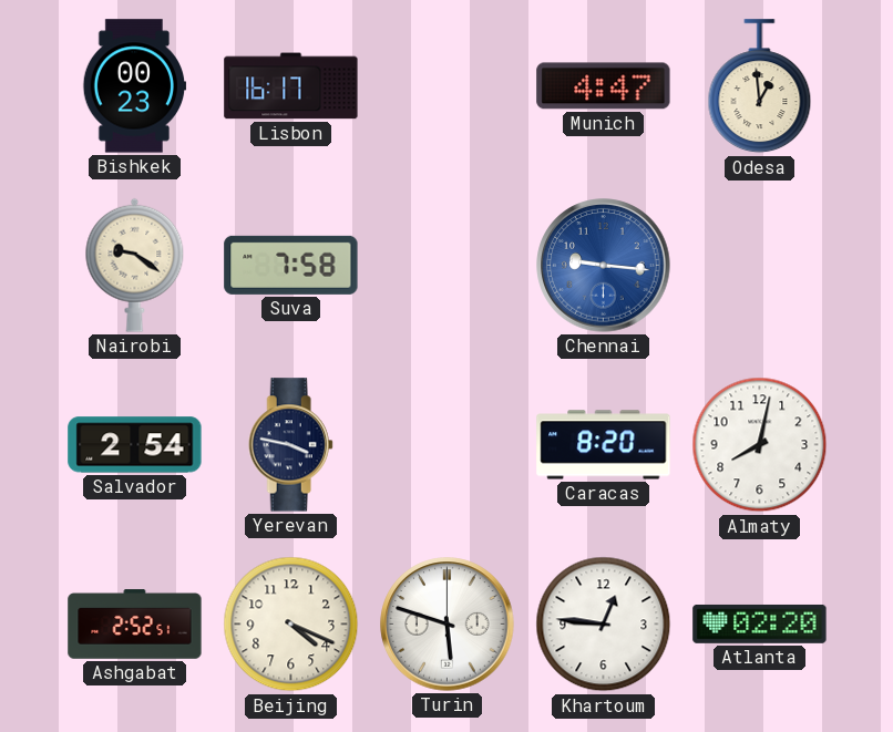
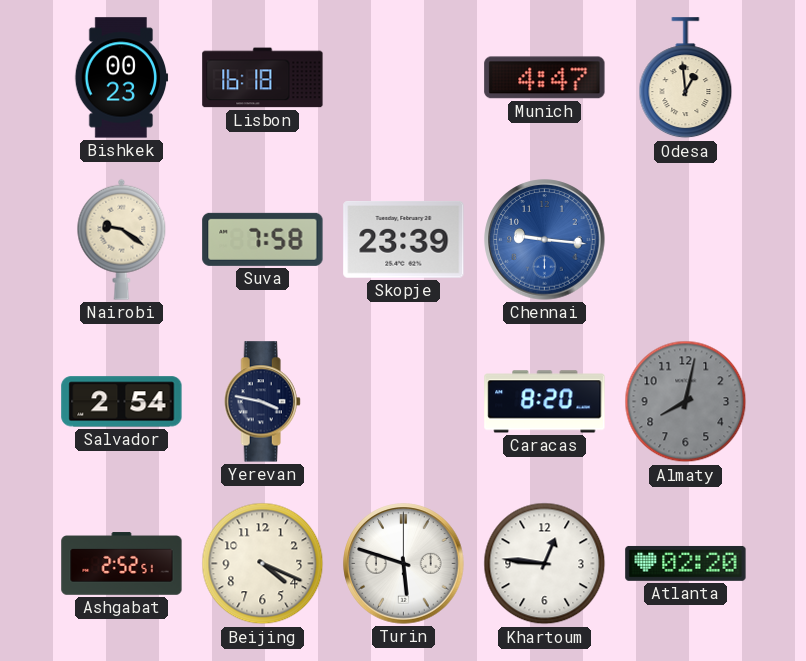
Lisbon: 16:17 -> 16:18
Skopje: none -> 23:39
Almaty dial: white -> grey
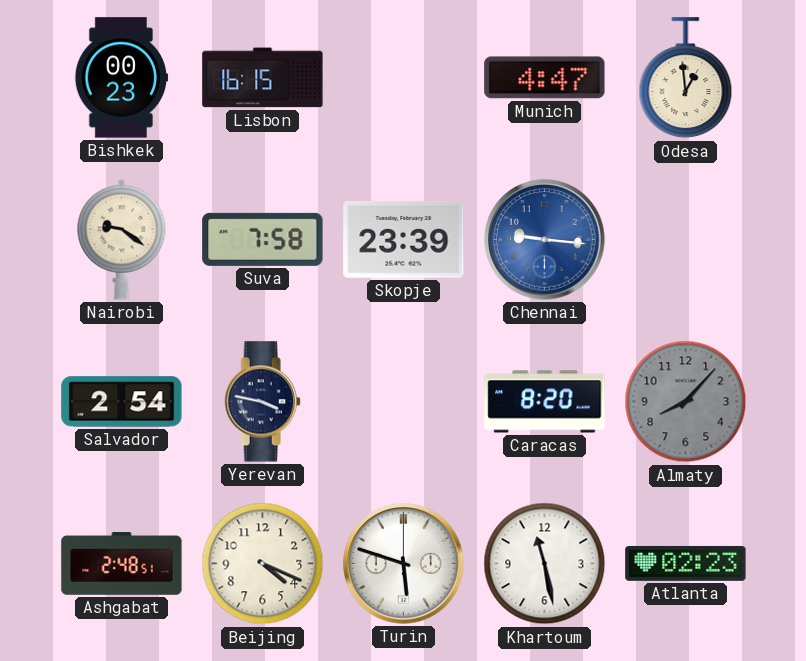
Lisbon: 16:18 -> 16:15
Almaty: 8:02 -> 8:07
Ashgabat: 2:52 -> 2:48
Khartoum: 12:46 -> 11:28
Atlanta: 02:20 -> 02:23
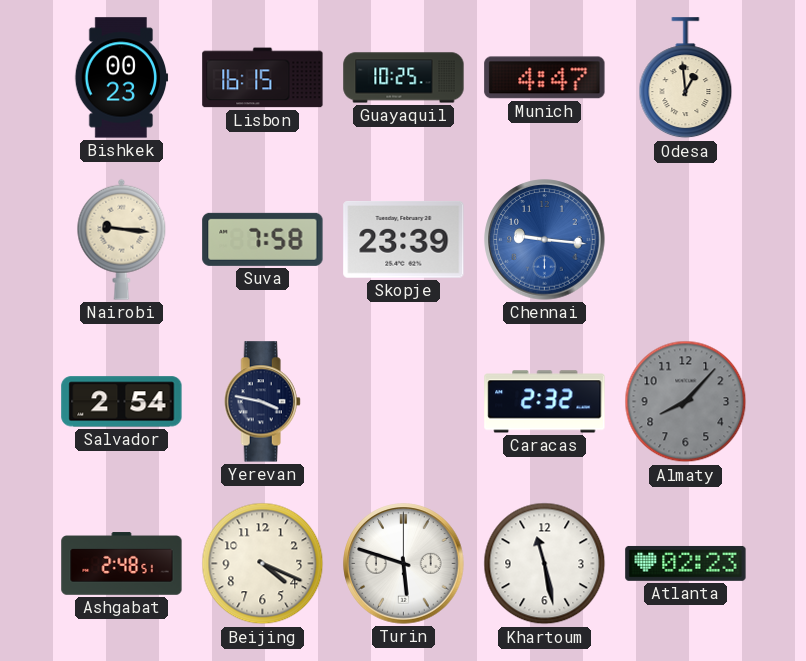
Guayaquil: none -> 10:25
Nairobi: 9:21 -> 9:16
Caracas: 8:20 -> 2:32
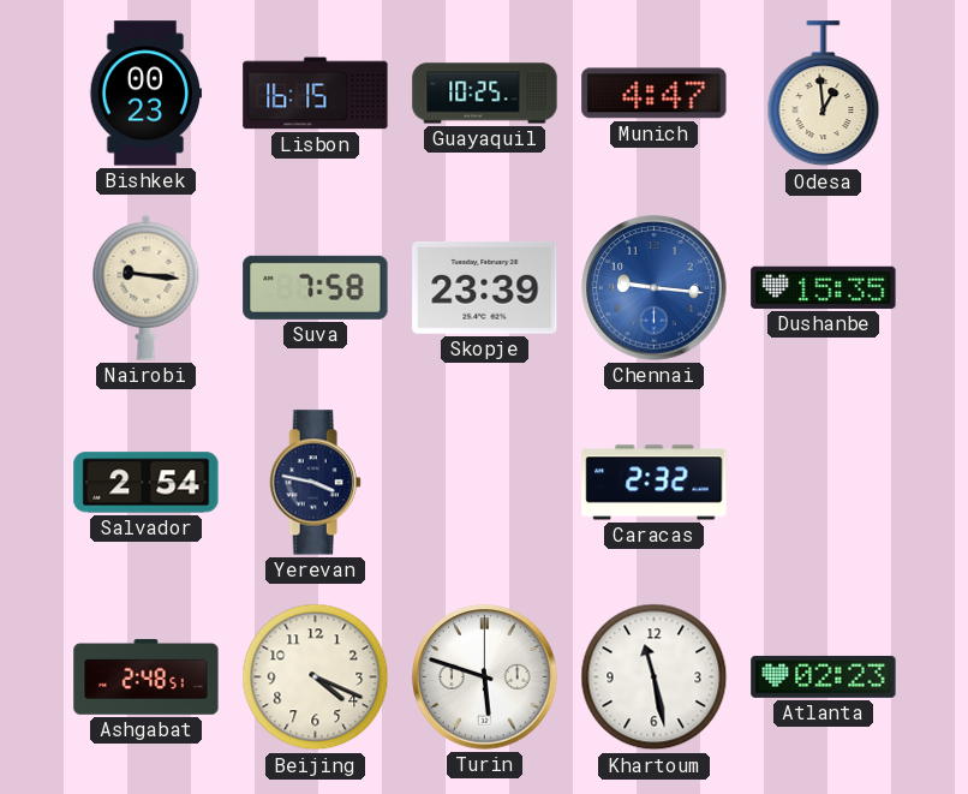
Dushanbe: none -> 15:35
Almaty: 8:07 -> none
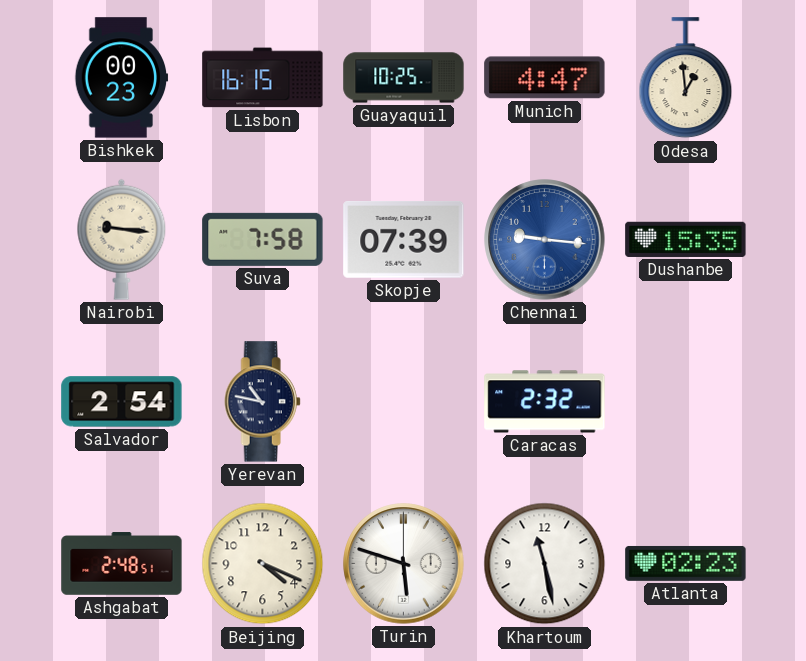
Skopje: 23:39 -> 07:39
Yerevan: 3:47 -> 10:47
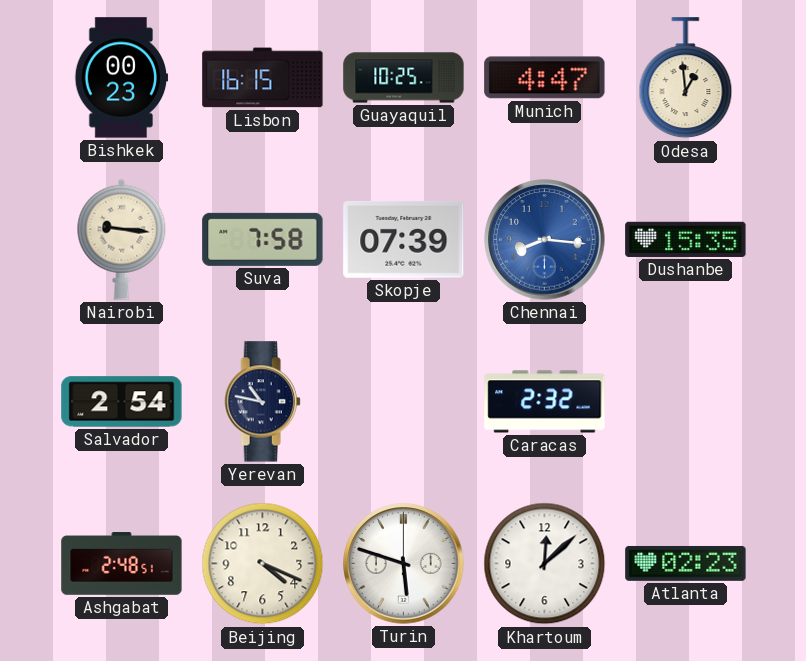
Chennai: 9:16 -> 8:16
Khartoum: 11:28 -> 12:08
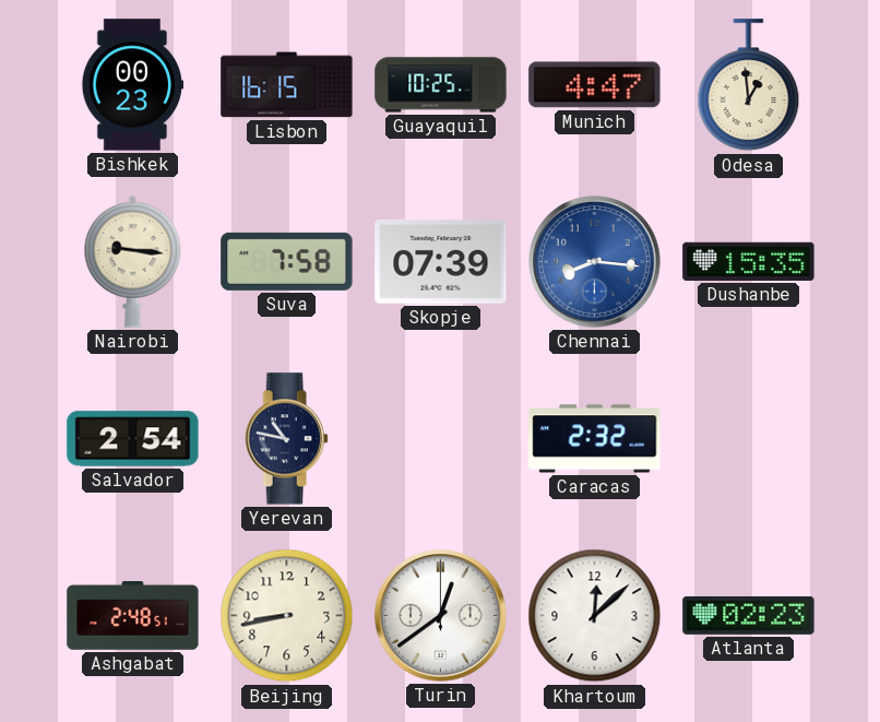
Beijing: 4:19 -> 8:43
Turin: 5:48 -> 12:39
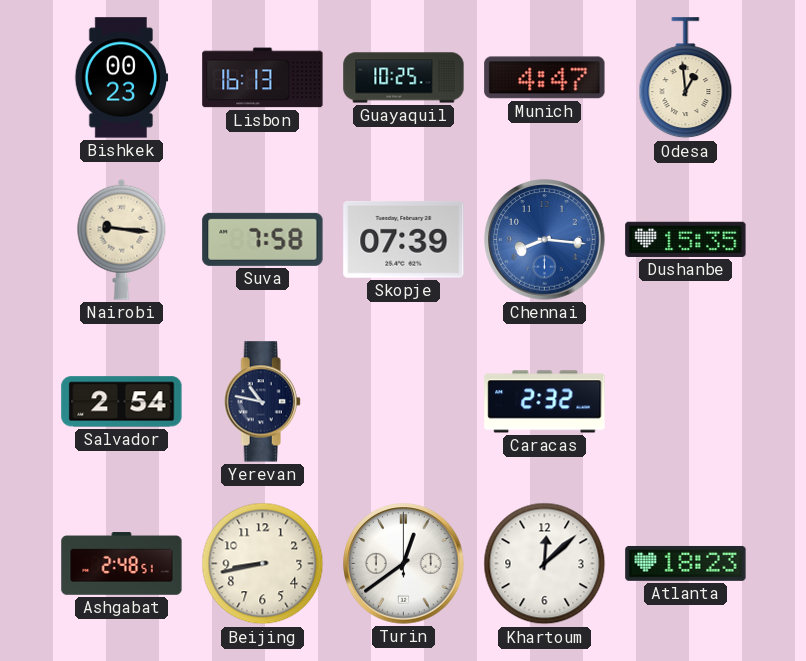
Lisbon: 16:15 -> 16:13
Atlanta: 02:23 -> 18:23
